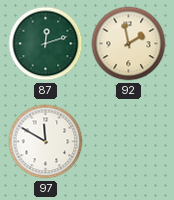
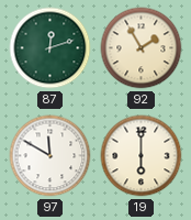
92: 1:58 -> 1:55
19: none -> 6:00
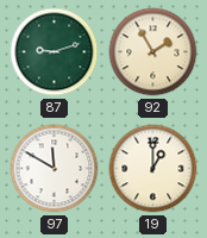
87: 12:12 -> 9:12
19: 6:00 -> 1:00
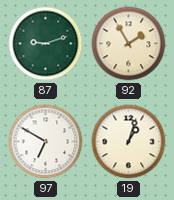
97: 11:50 -> 6:50
19: 1:00 -> 1:03
